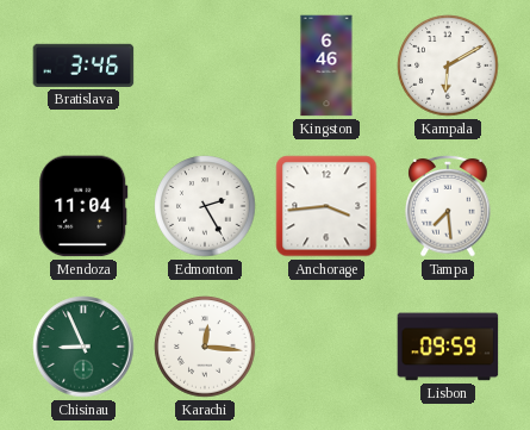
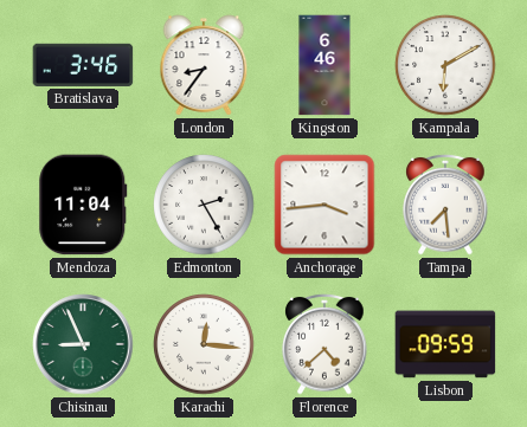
London: none -> 8:36
Florence: none -> 4:38
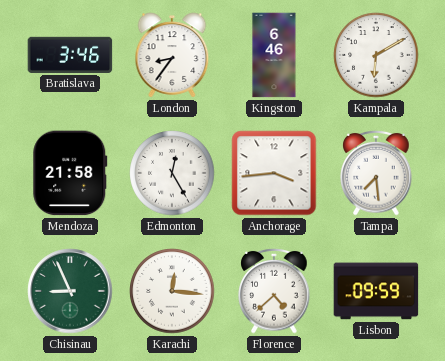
Mendoza: 11:04 -> 21:58
Edmonton: 2:25 -> 12:25
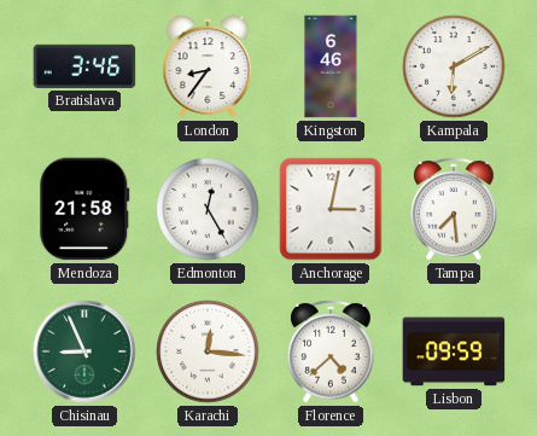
Anchorage: 3:44 -> 3:02
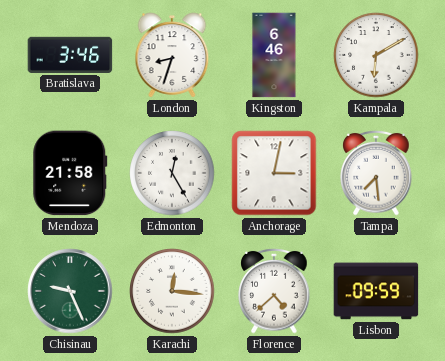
London: 8:36 -> 8:33
Chisinau: 8:56 -> 9:26
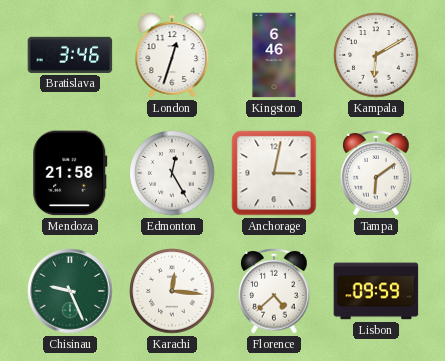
London: 8:33 -> 12:33
Tampa: 7:29 -> 6:09
